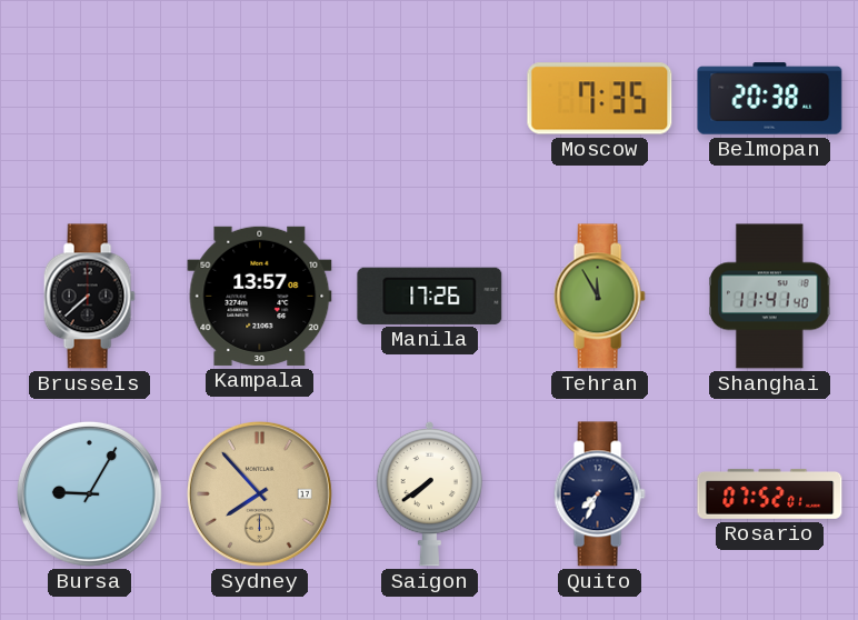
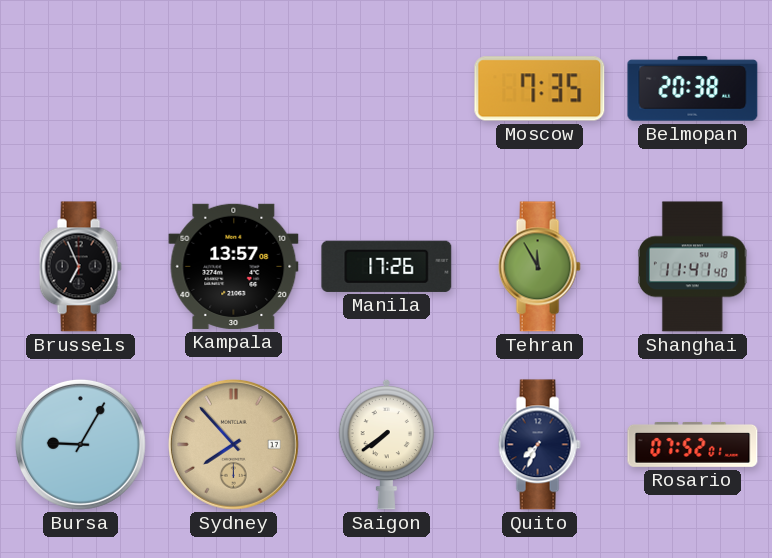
Brussels: 7:38 -> 6:56
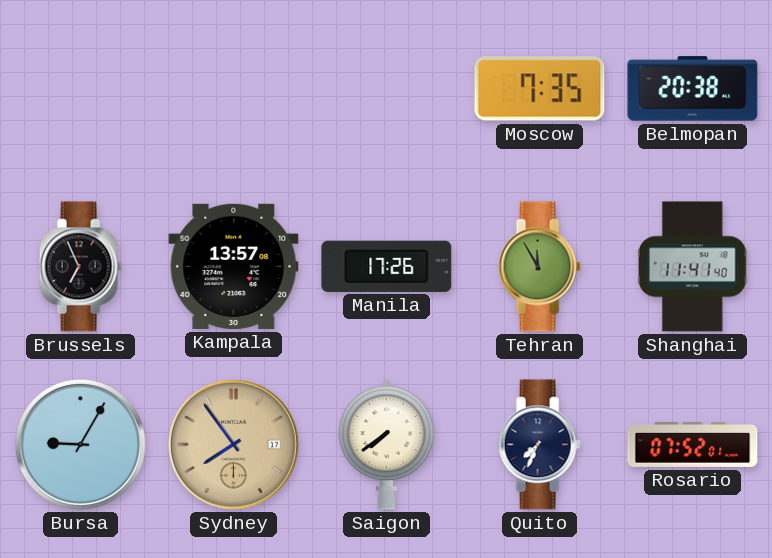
Sydney: 7:53 -> 7:54
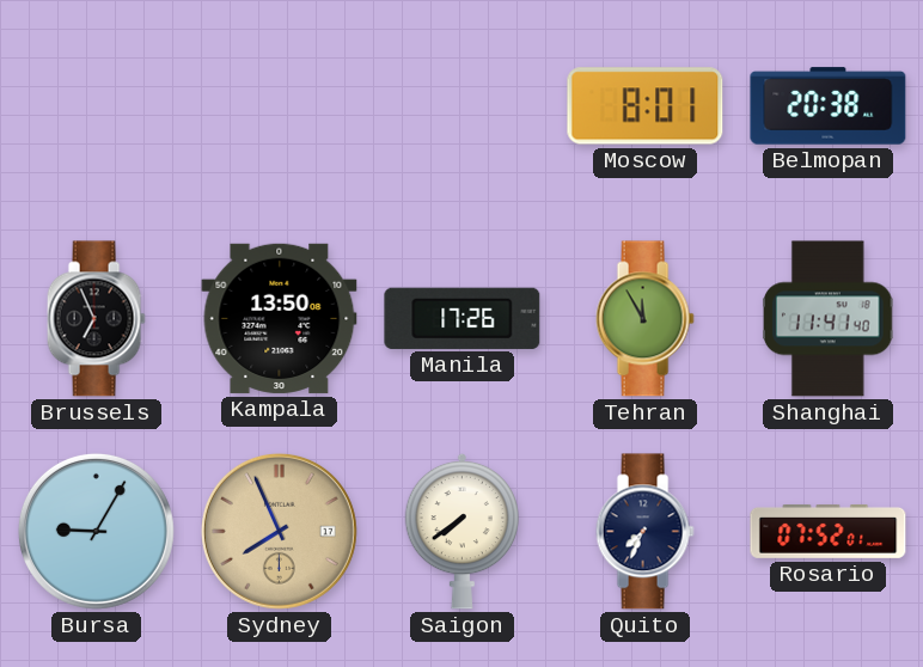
Moscow: 7:35 -> 8:01
Kampala: 13:57 -> 13:50
Sydney: 7:54 -> 7:56
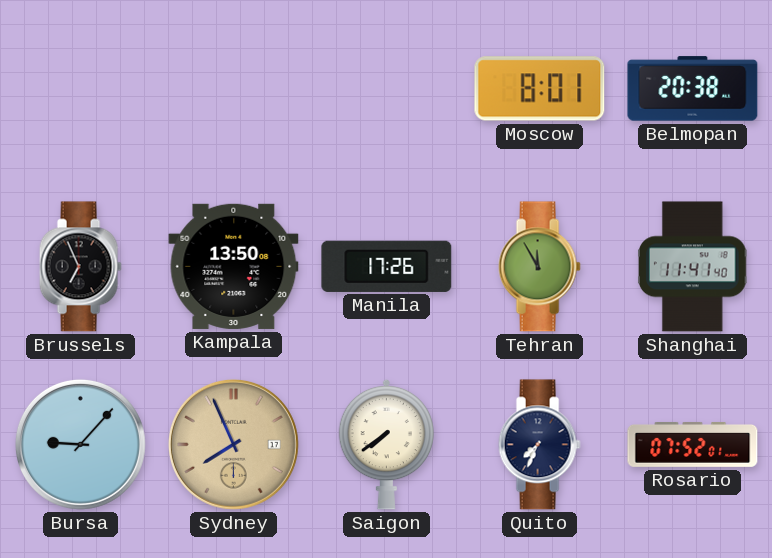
Bursa: 9:05 -> 9:07
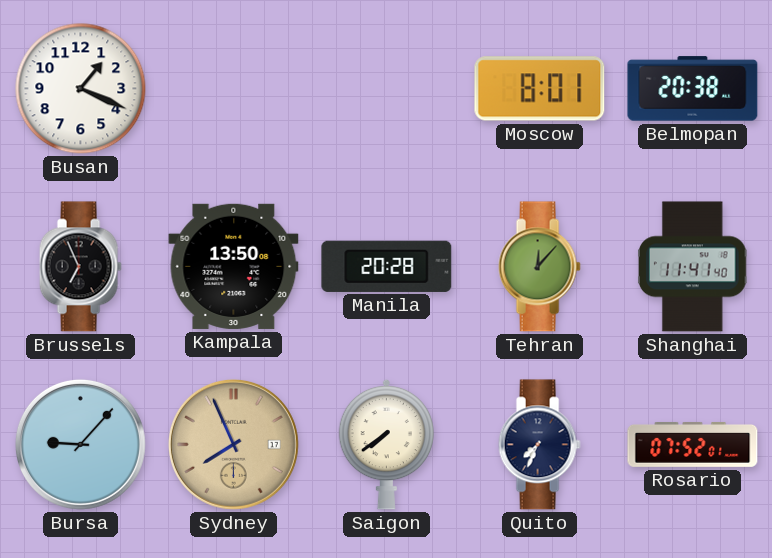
Busan: none -> 1:19
Manila: 17:26 -> 20:28
Tehran: 11:55 -> 12:07
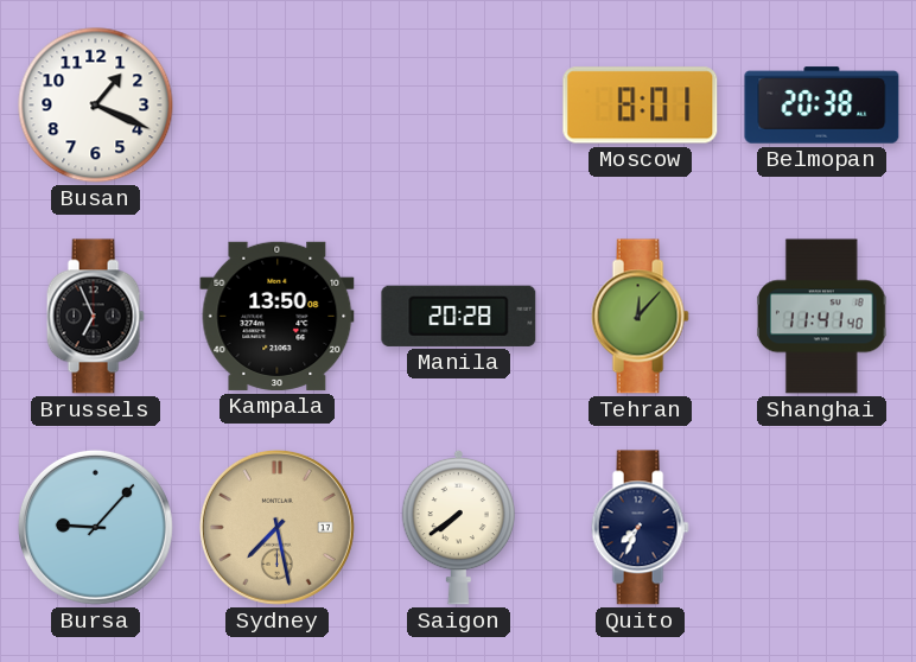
Sydney: 7:56 -> 7:28
Rosario: 07:52 -> none
